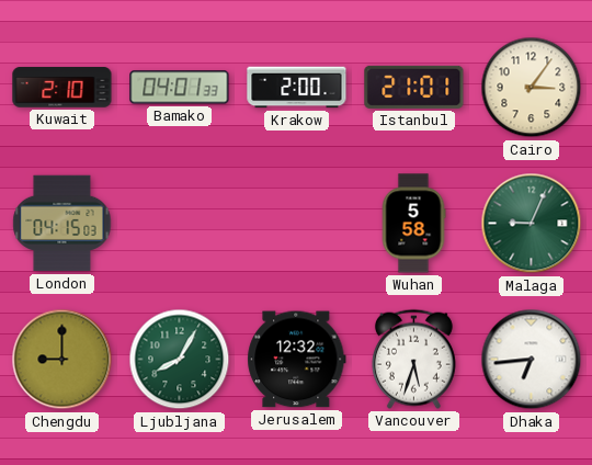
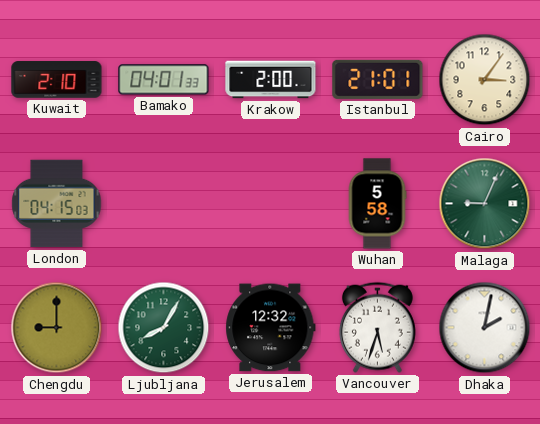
Dhaka: 6:44 -> 2:02
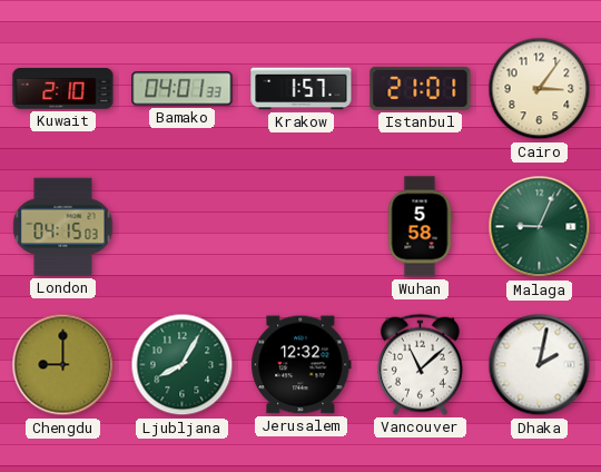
Krakow: 2:00 -> 1:57
Vancouver: 5:33 -> 11:08
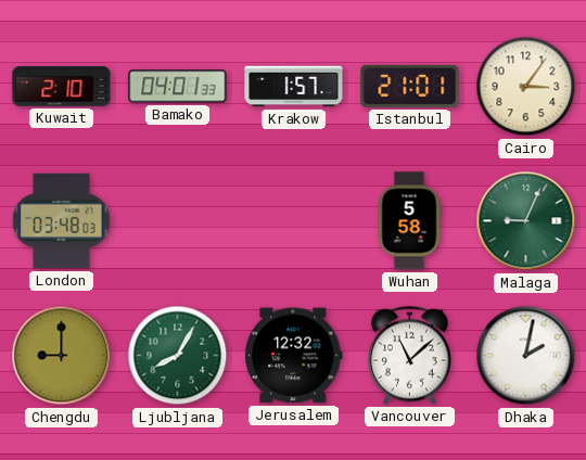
London: 04:15 -> 03:48
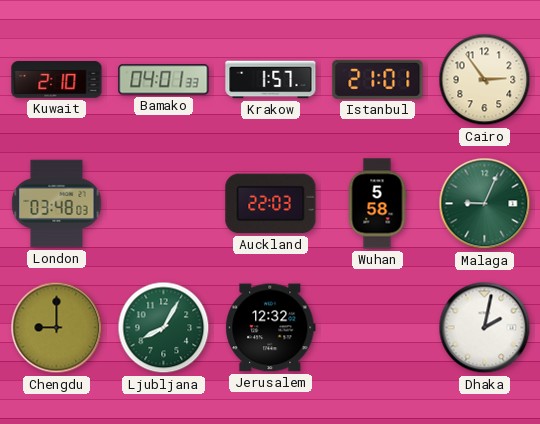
Cairo: 3:06 -> 2:54
Auckland: none -> 22:03
Vancouver: 11:08 -> none
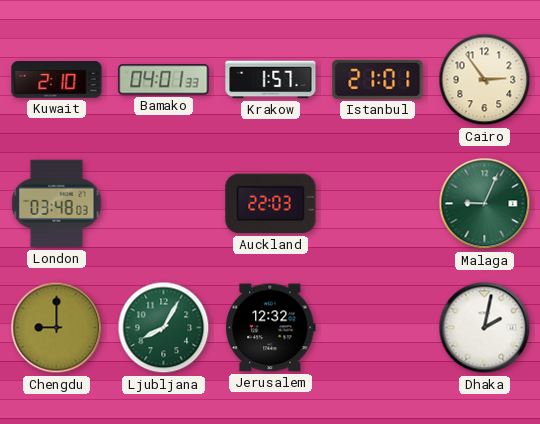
Wuhan: 5:58 -> none
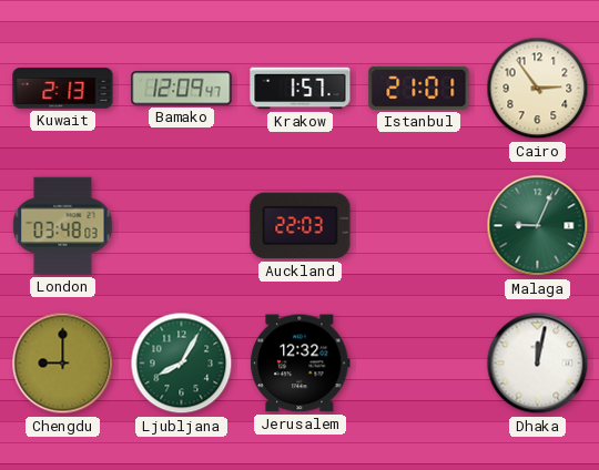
Kuwait: 2:10 -> 2:13
Bamako: 04:01 -> 12:09
Dhaka: 2:02 -> 12:02
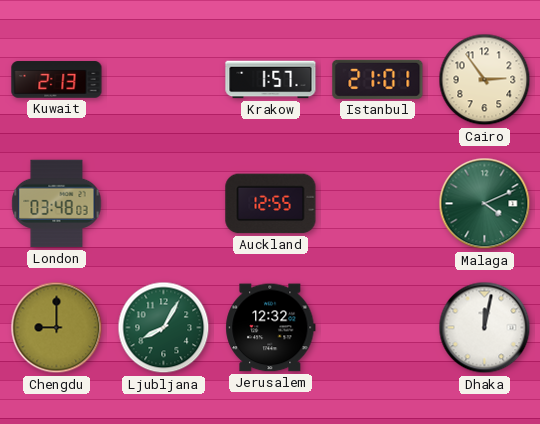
Bamako: 12:09 -> none
Auckland: 22:03 -> 12:55
Malaga: 9:04 -> 4:11
